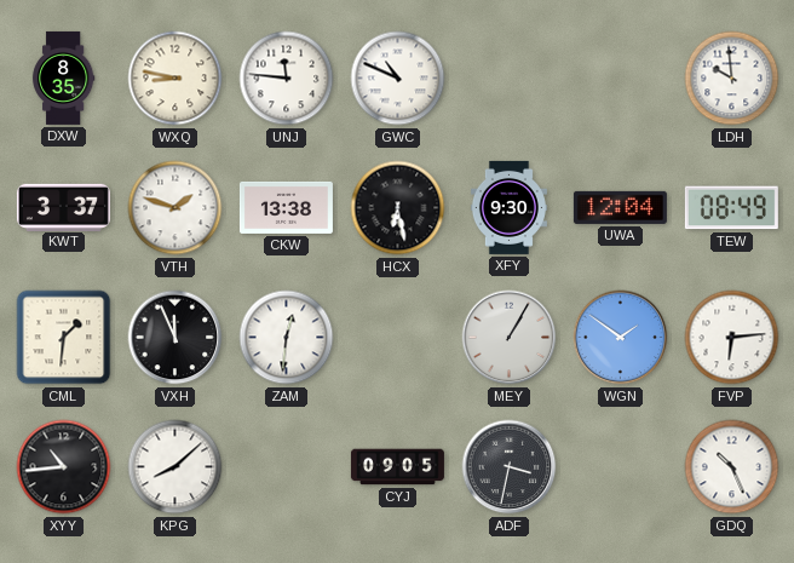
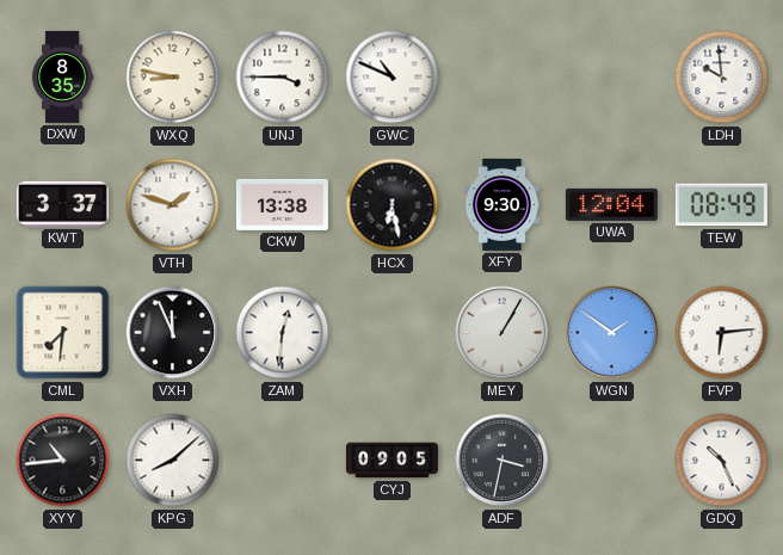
UNJ: 11:46 -> 3:45
CML: 1:31 -> 7:31
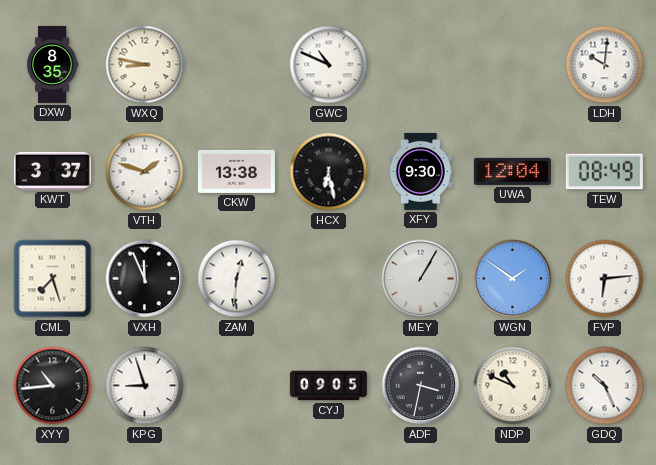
UNJ: 3:45 -> none
LDH: 9:59 -> 10:01
CML: 7:31 -> 7:27
KPG: 8:08 -> 8:57
NDP: none -> 10:49
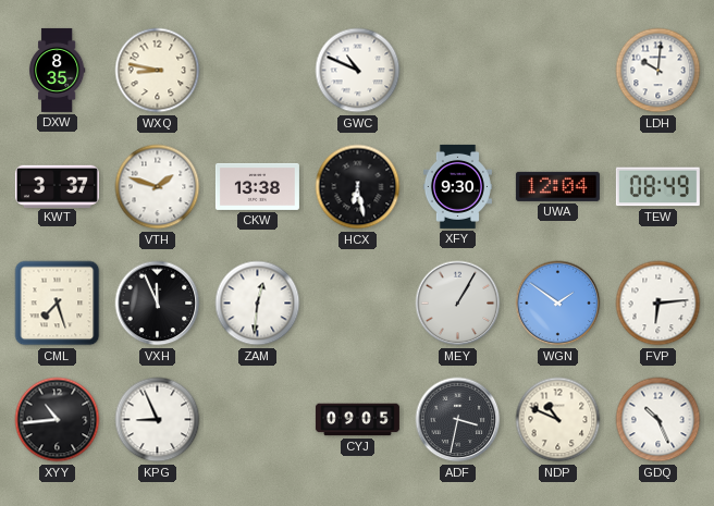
KPG: 8:57 -> 8:56
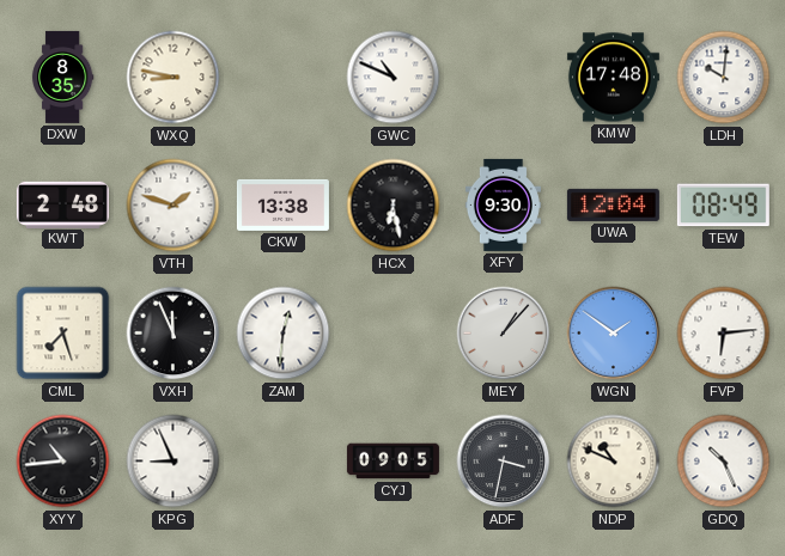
KMW: none -> 17:48
KWT: 3:37 -> 2:48
MEY: 1:05 -> 1:07
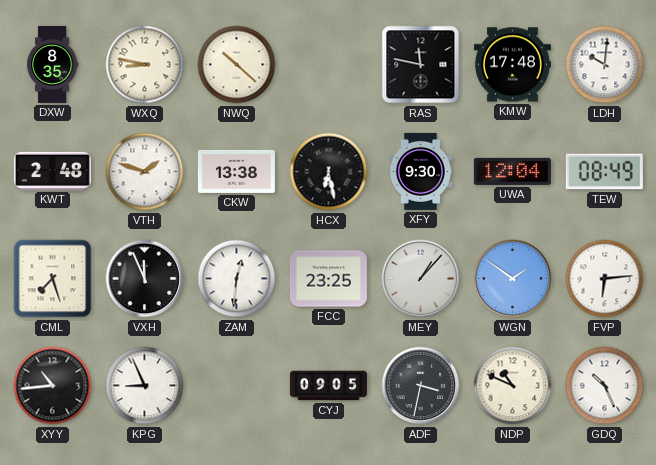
NWQ: none -> 10:22
GWC: 10:49 -> none
RAS: none -> 11:47
FCC: none -> 23:25
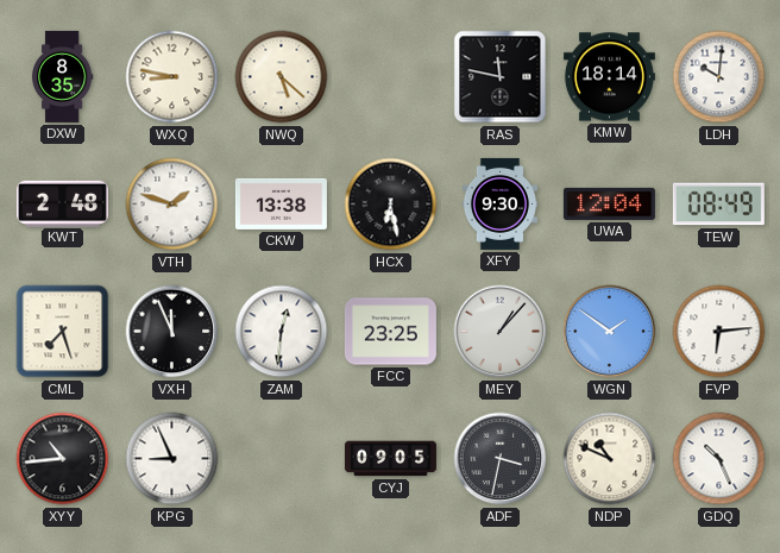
NWQ: 10:22 -> 5:22
KMW: 17:48 -> 18:14
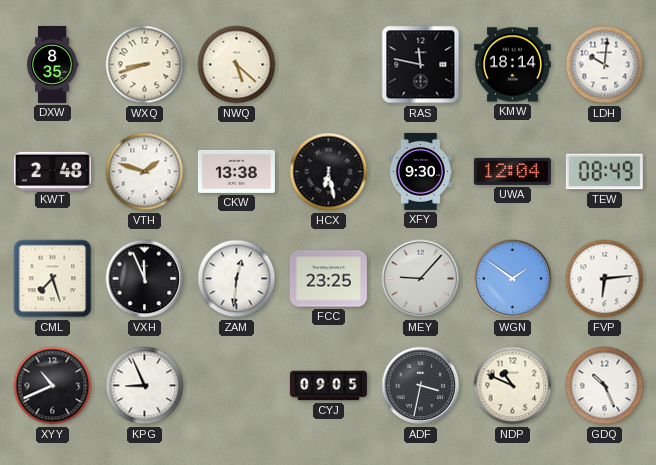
WXQ: 8:47 -> 8:42
MEY: 1:07 -> 9:07
XYY: 10:44 -> 10:41
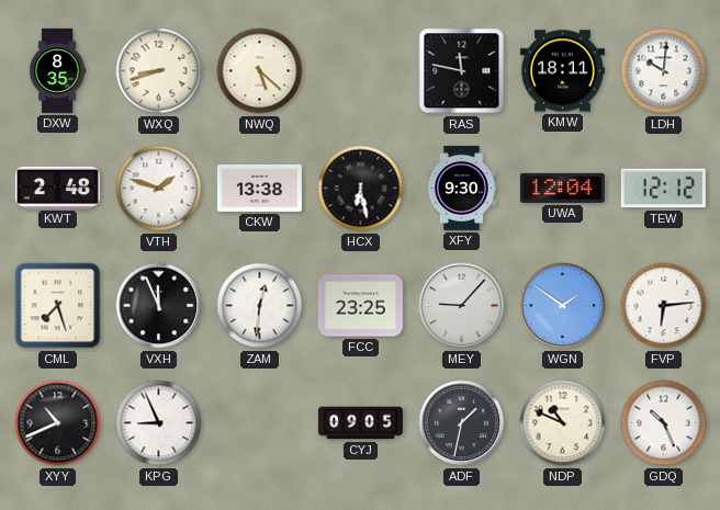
KMW: 18:14 -> 18:11
TEW: 08:49 -> 12:12
ADF: 3:32 -> 1:32
